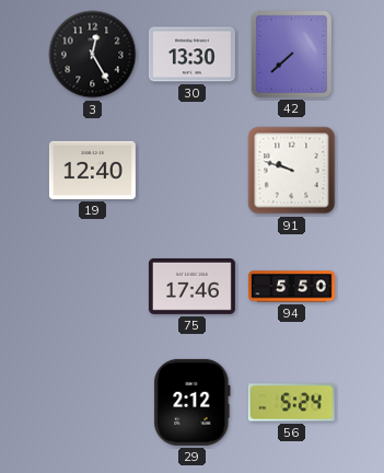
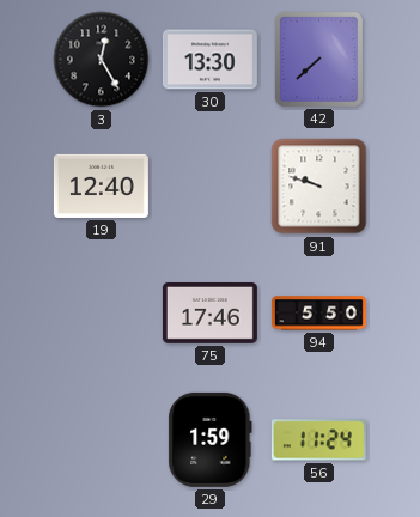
29: 2:12 -> 1:59
56: 5:24 -> 11:24
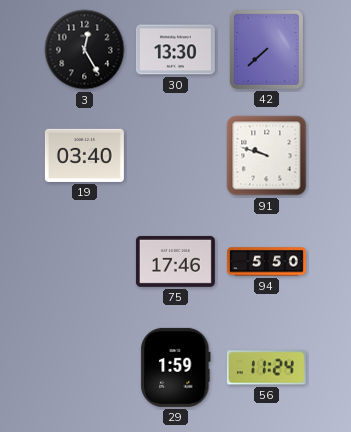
19: 12:40 -> 03:40
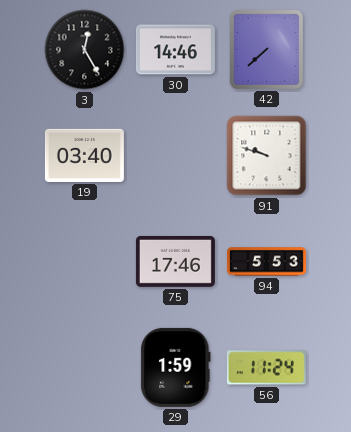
30: 13:30 -> 14:46
94: 5:50 -> 5:53
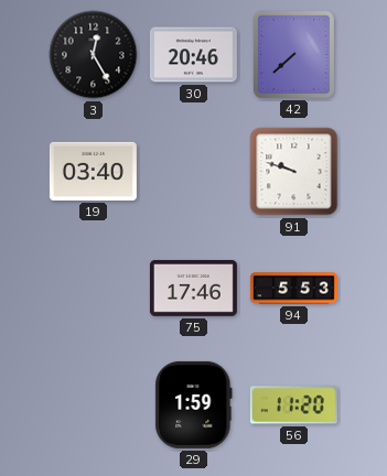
30: 14:46 -> 20:46
56: 11:24 -> 11:20
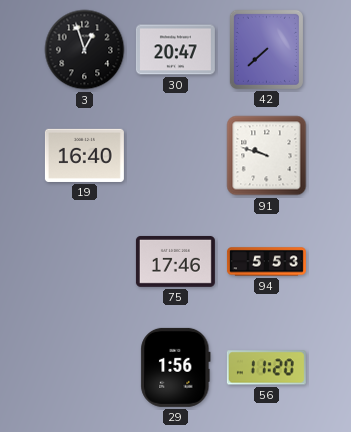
3: 12:25 -> 12:57
30: 20:46 -> 20:47
19: 03:40 -> 16:40
29: 1:59 -> 1:56
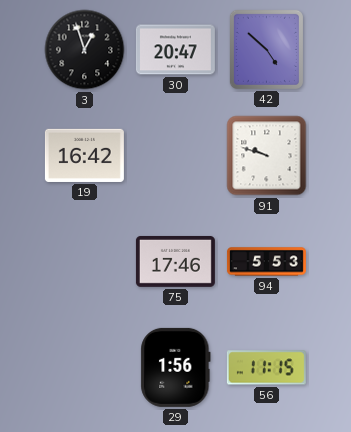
42: 7:38 -> 4:52
19: 16:40 -> 16:42
56: 11:20 -> 11:15
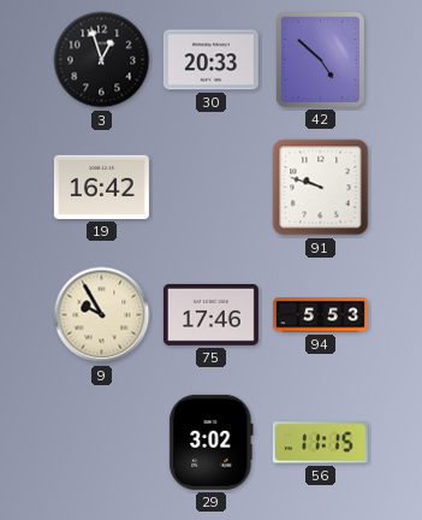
30: 20:47 -> 20:33
9: none -> 9:55
29: 1:56 -> 3:02
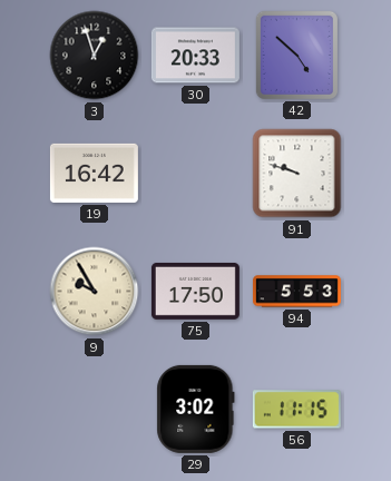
75: 17:46 -> 17:50
